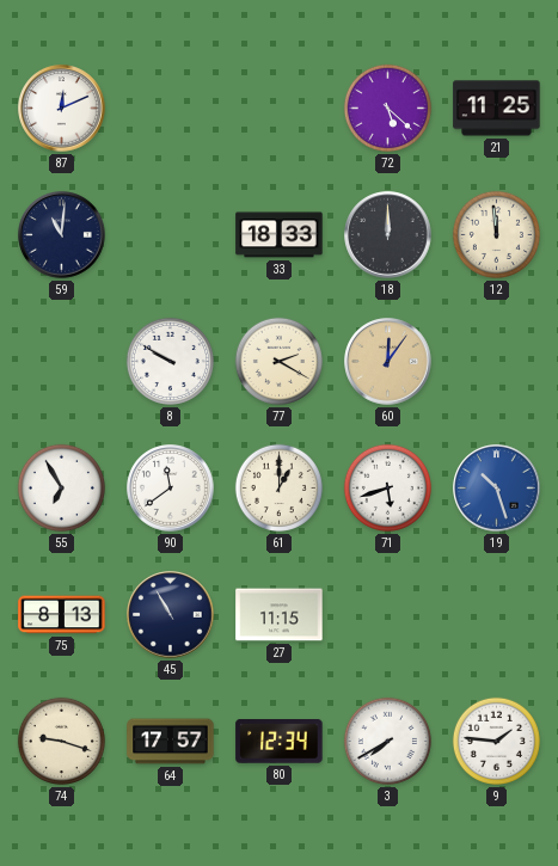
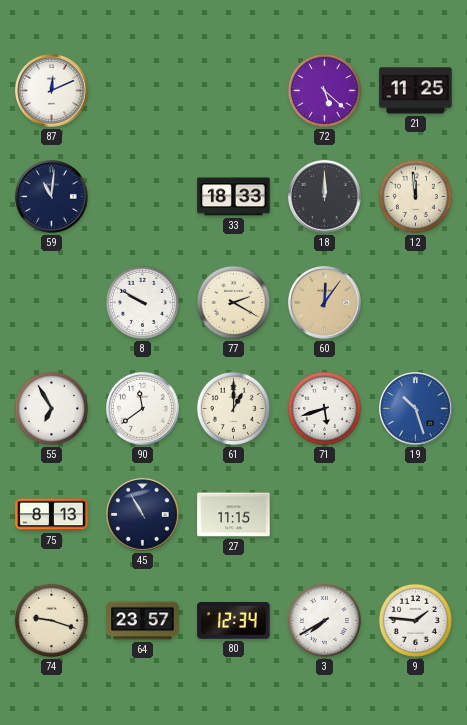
64: 17:57 -> 23:57
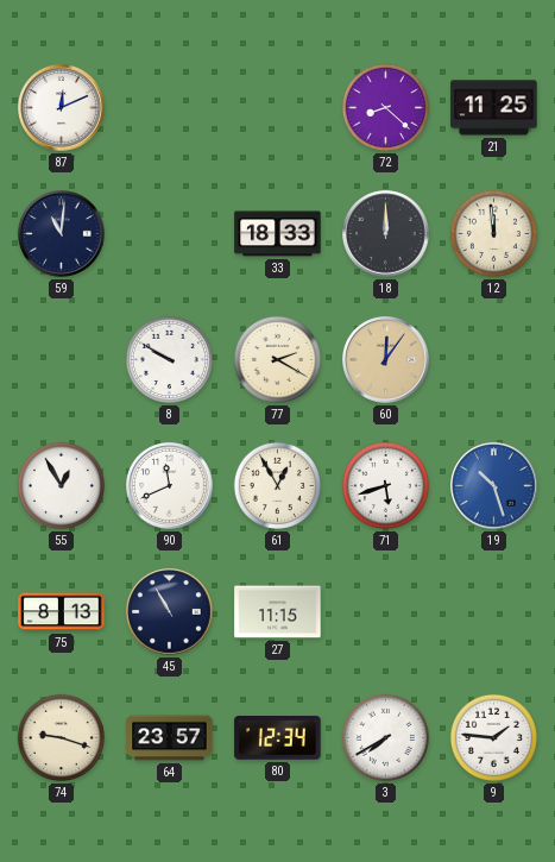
72: 5:22 -> 8:22
55: 6:55 -> 12:55
90: 11:39 -> 11:41
61: 1:00 -> 12:55
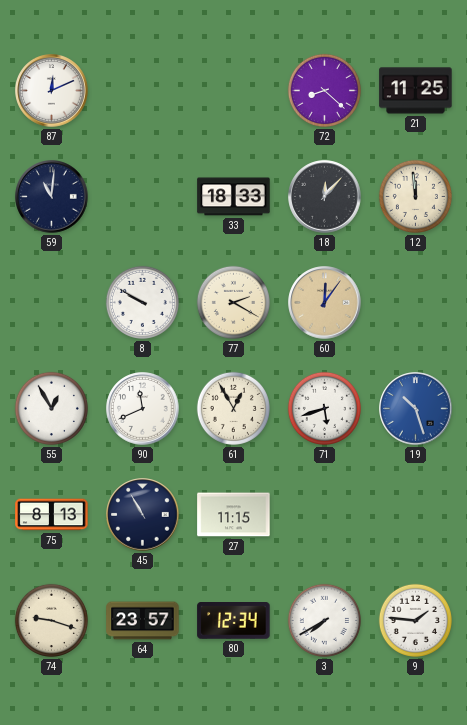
18: 12:00 -> 12:07
